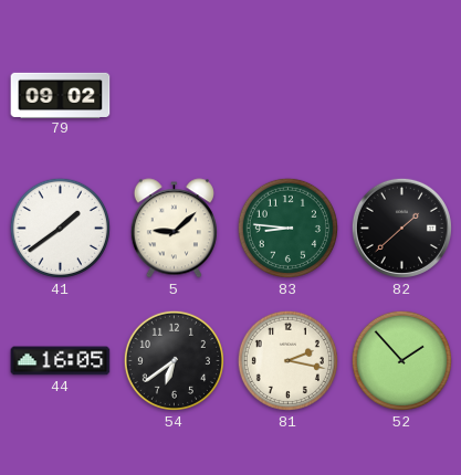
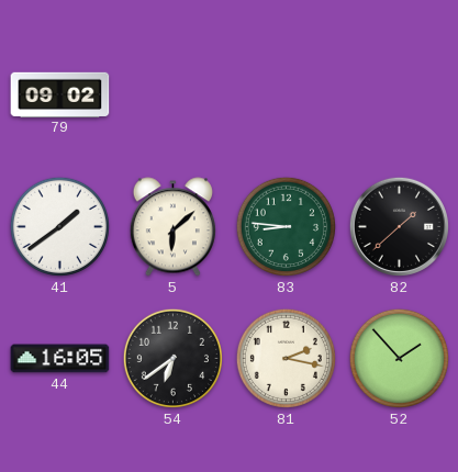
5: 9:08 -> 6:08
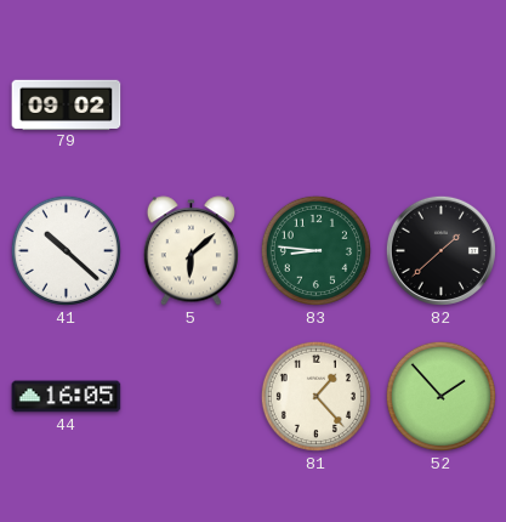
41: 1:39 -> 10:22
54: 6:39 -> none
81: 2:17 -> 1:23
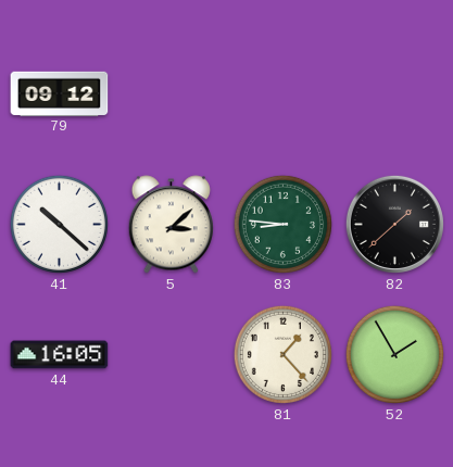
79: 09:02 -> 09:12
5: 6:08 -> 3:08
52: 1:53 -> 1:55
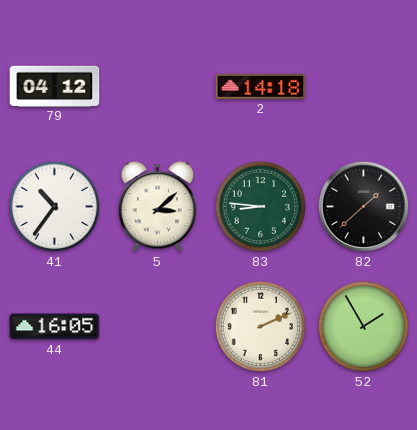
79: 09:12 -> 04:12
2: none -> 14:18
41: 10:22 -> 10:36
81: 1:23 -> 2:11
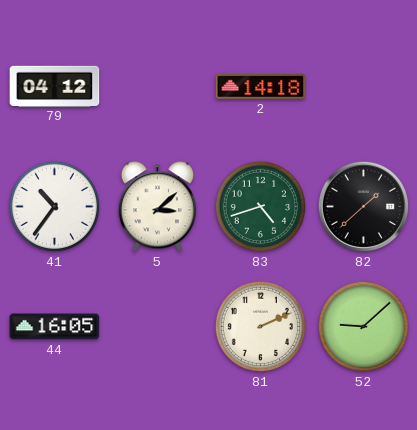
83: 8:46 -> 4:42
52: 1:55 -> 9:08
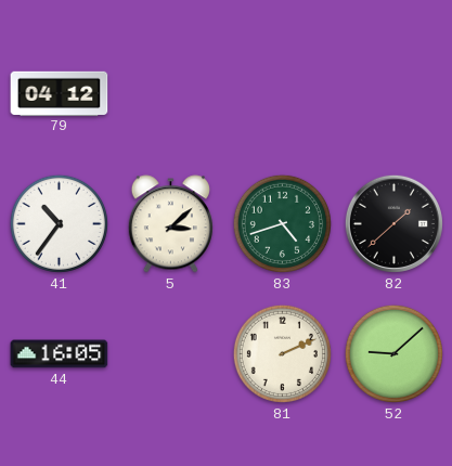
2: 14:18 -> none
